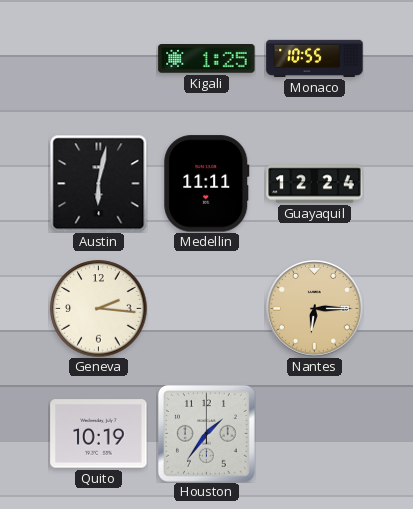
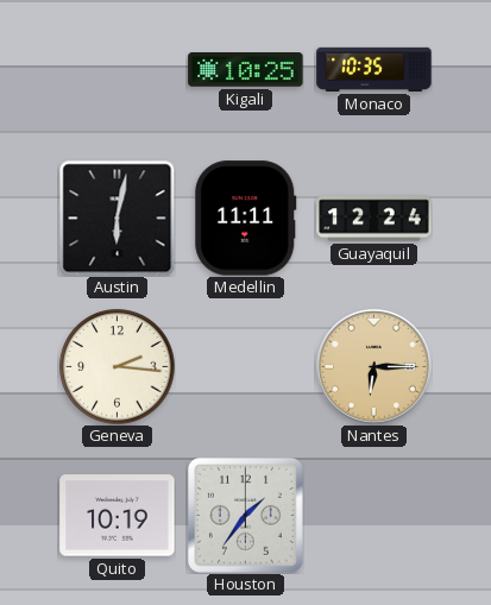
Kigali: 1:25 -> 10:25
Monaco: 10:55 -> 10:35
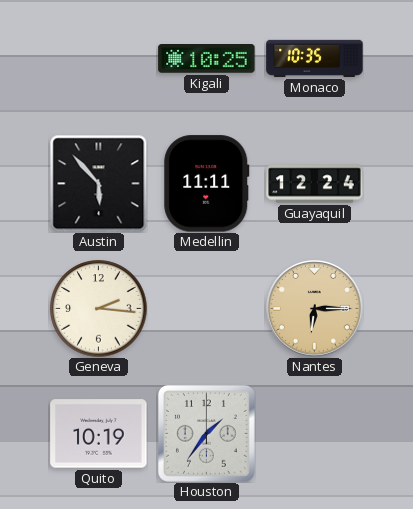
Austin: 6:02 -> 5:53
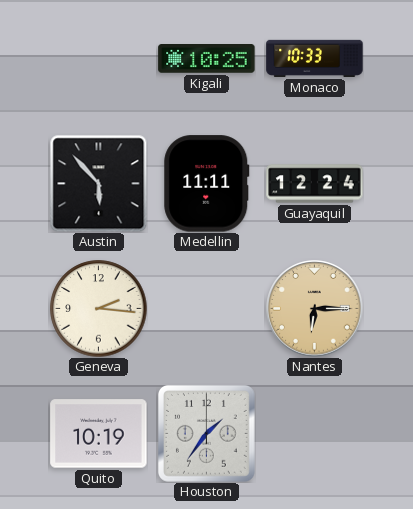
Monaco: 10:35 -> 10:33
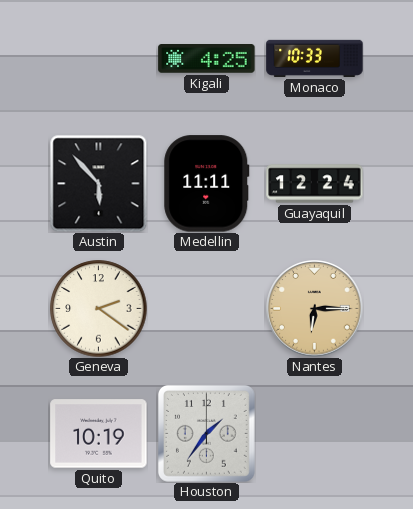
Kigali: 10:25 -> 4:25
Geneva: 2:16 -> 2:21
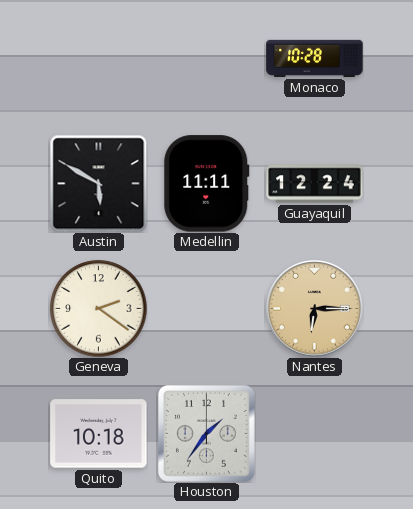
Kigali: 4:25 -> none
Monaco: 10:33 -> 10:28
Austin: 5:53 -> 5:50
Quito: 10:19 -> 10:18
